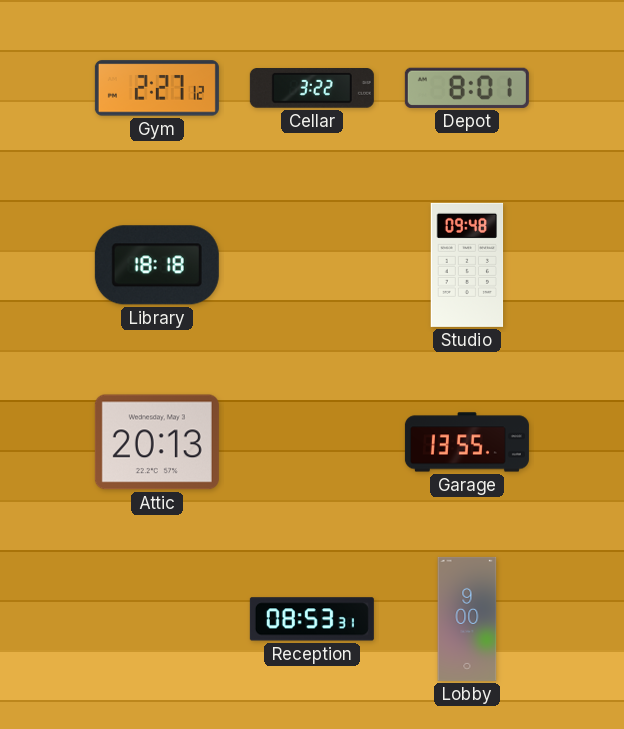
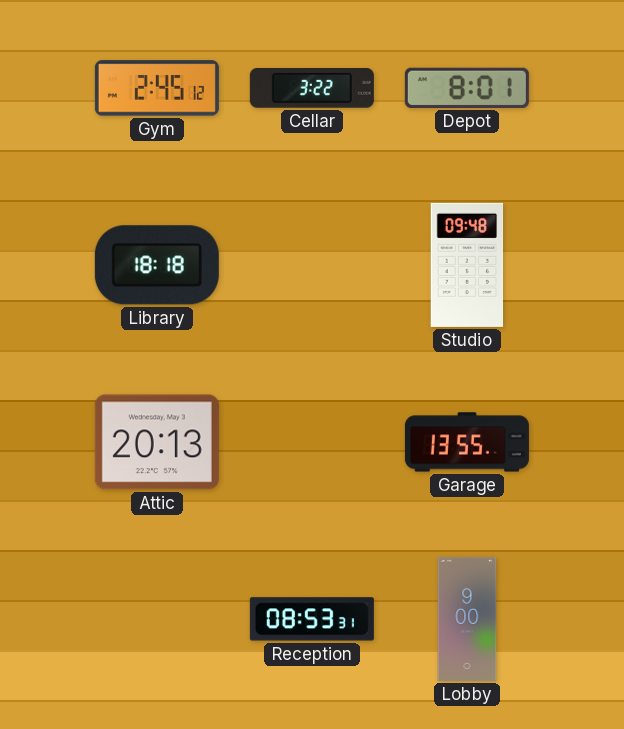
Gym: 2:27 -> 2:45
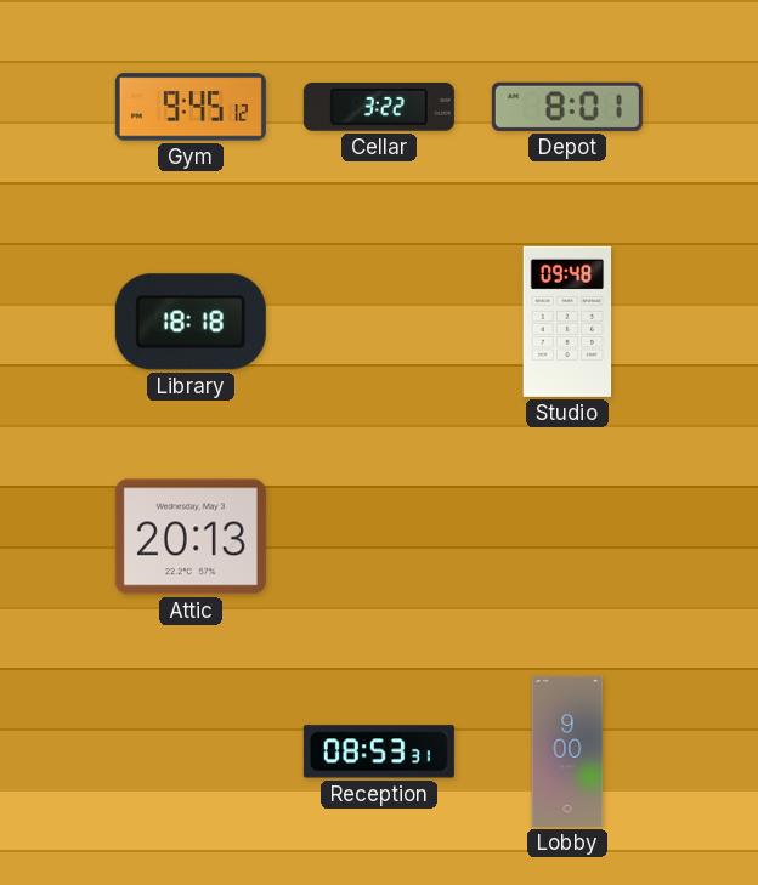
Gym: 2:45 -> 9:45
Garage: 13:55 -> none
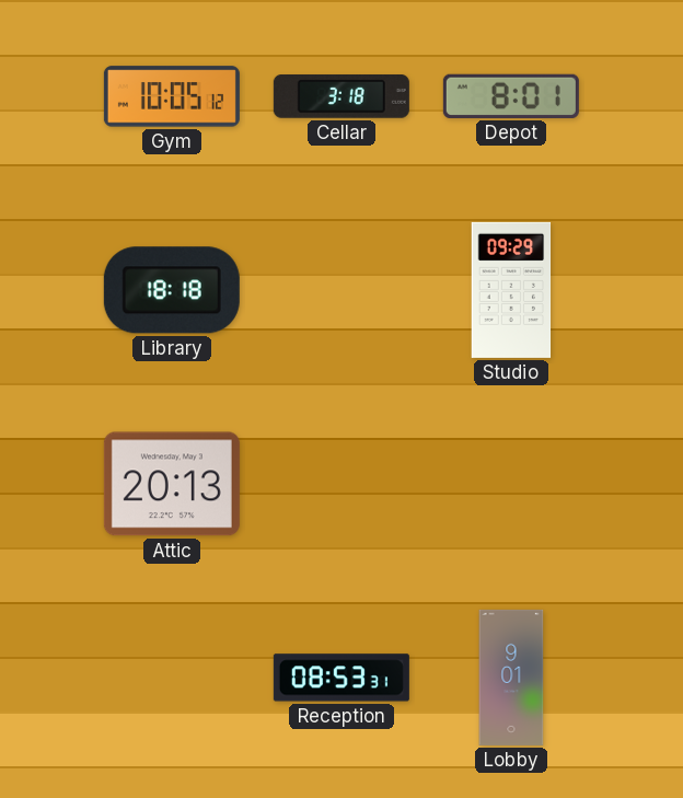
Gym: 9:45 -> 10:05
Cellar: 3:22 -> 3:18
Studio: 09:48 -> 09:29
Lobby: 9:00 -> 9:01
